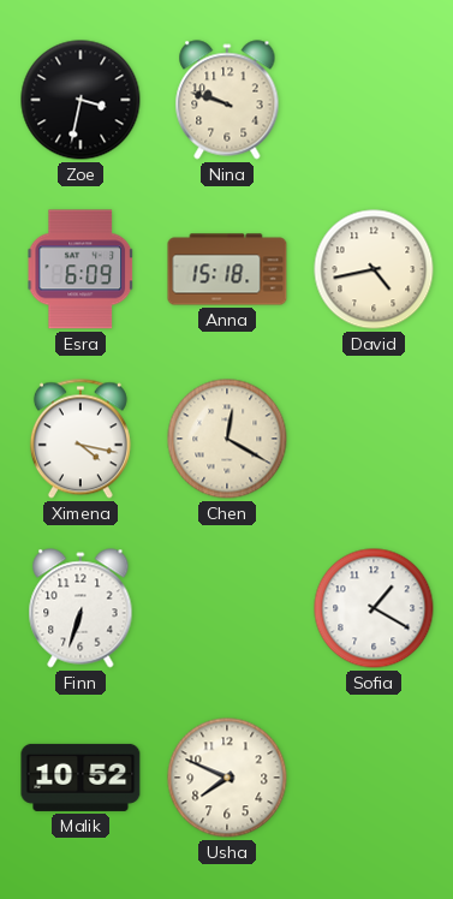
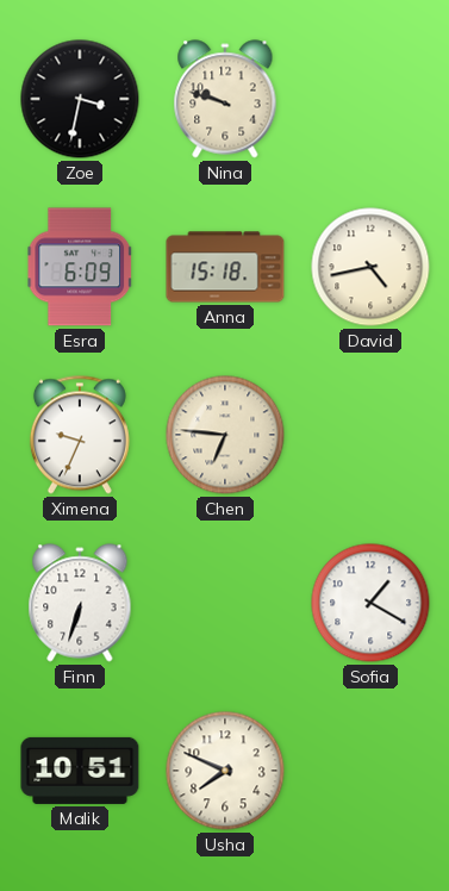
Ximena: 4:17 -> 9:34
Chen: 12:20 -> 6:46
Malik: 10:52 -> 10:51
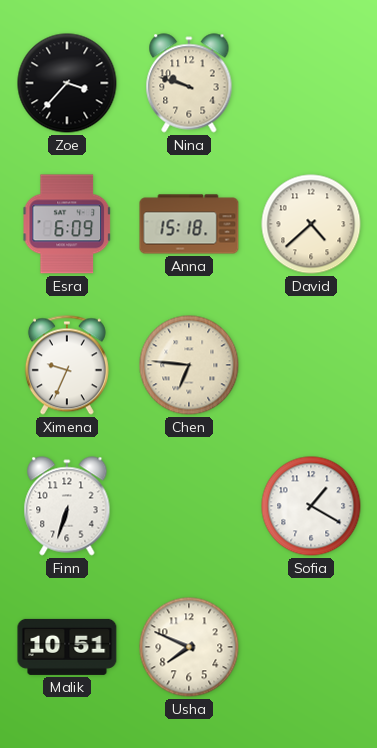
Zoe: 3:32 -> 3:37
David: 4:43 -> 4:38
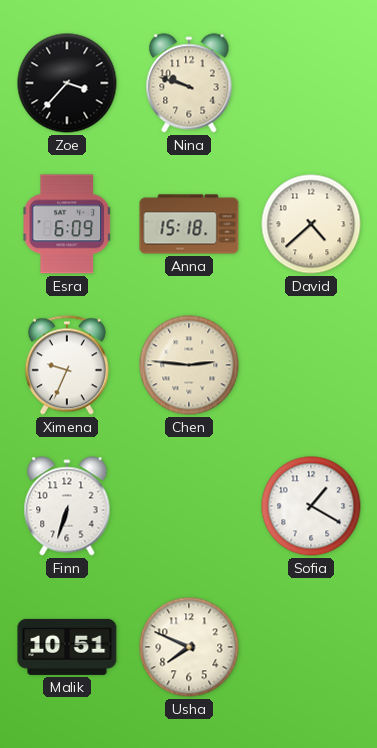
Chen: 6:46 -> 2:46
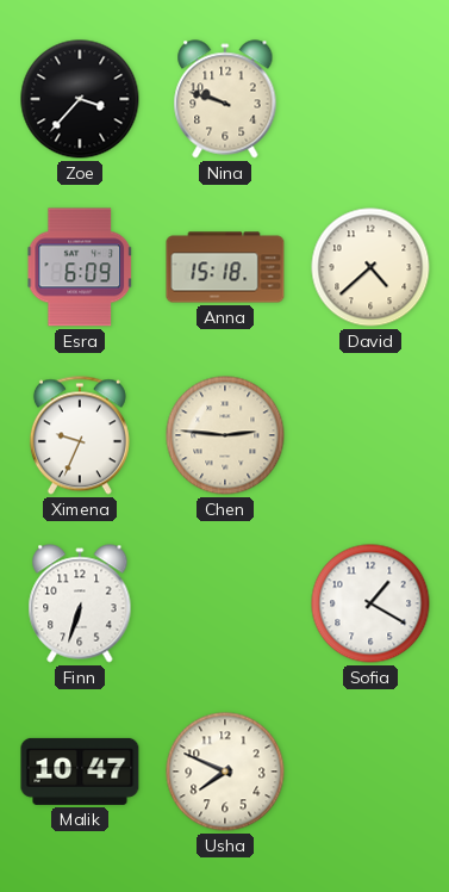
Malik: 10:51 -> 10:47
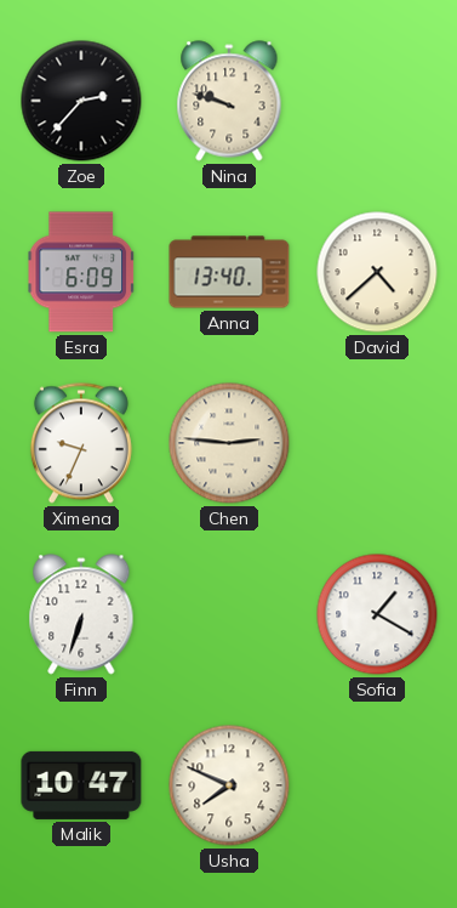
Zoe: 3:37 -> 2:37
Anna: 15:18 -> 13:40
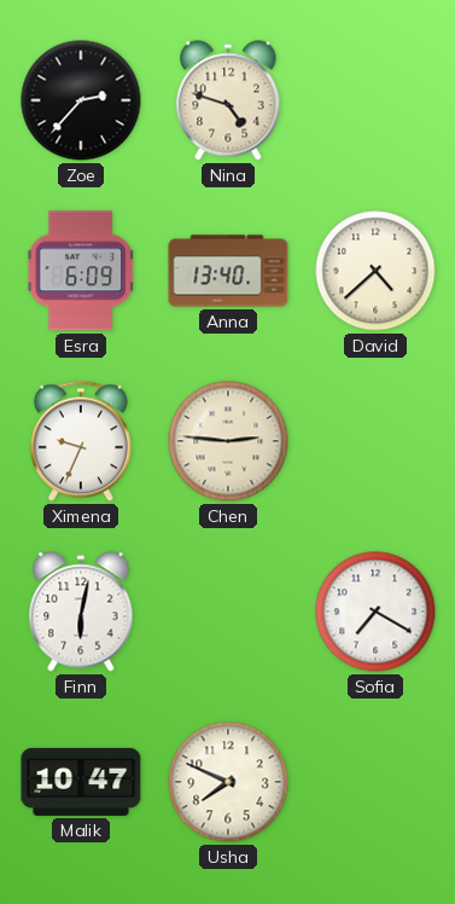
Nina: 9:48 -> 4:48
Finn: 6:33 -> 6:02
Sofia: 1:20 -> 7:20
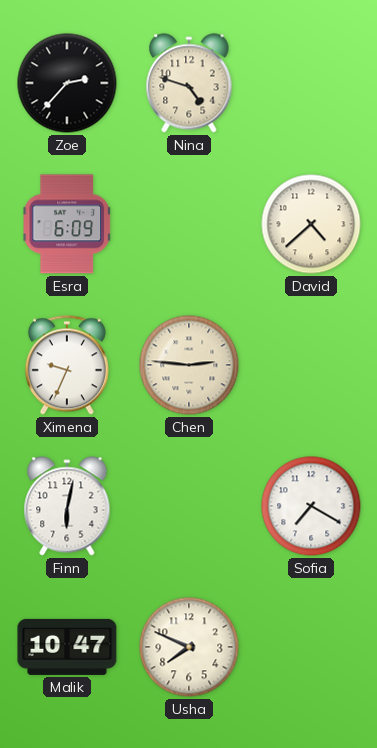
Anna: 13:40 -> none
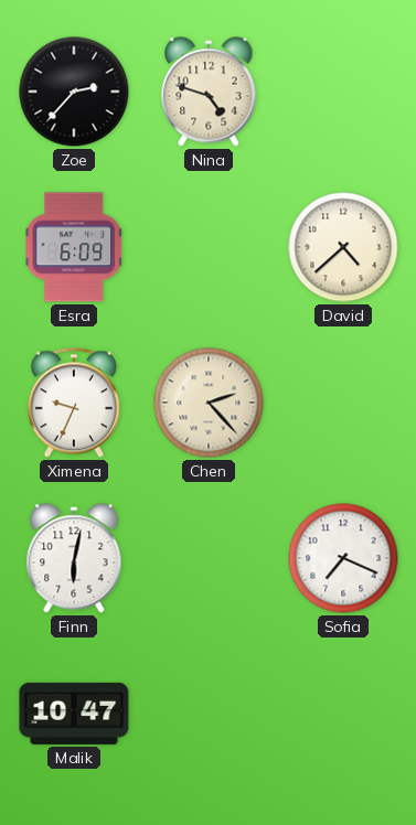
Chen: 2:46 -> 2:23
Sofia: 7:20 -> 7:19
Usha: 7:49 -> none
